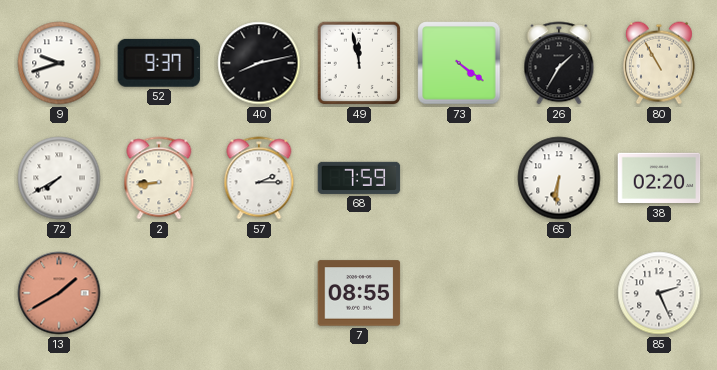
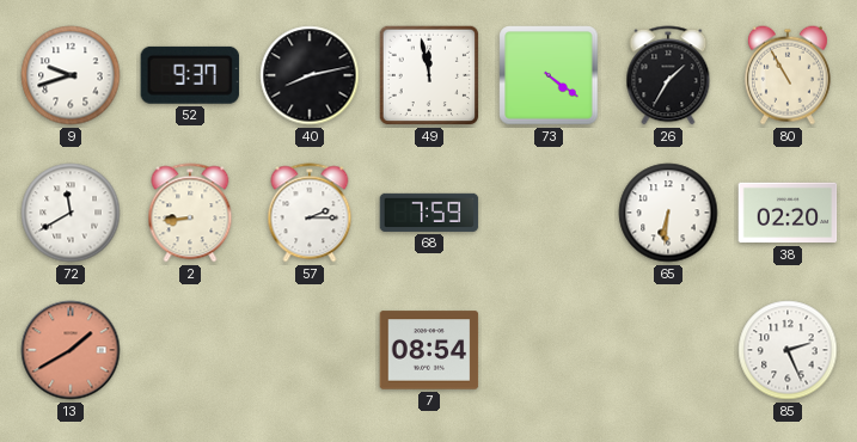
72: 7:40 -> 11:40
7: 08:55 -> 08:54
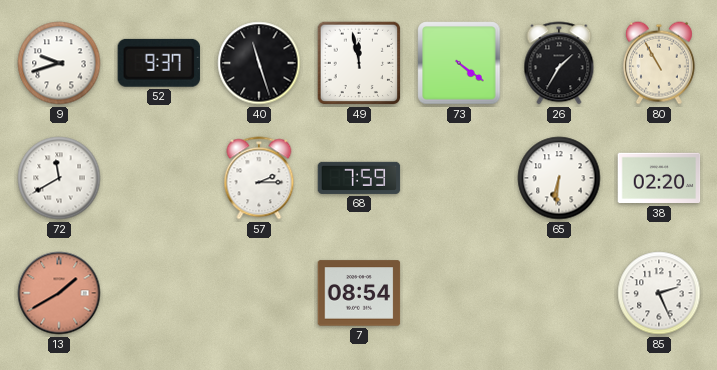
40: 8:13 -> 11:27
2: 8:44 -> none
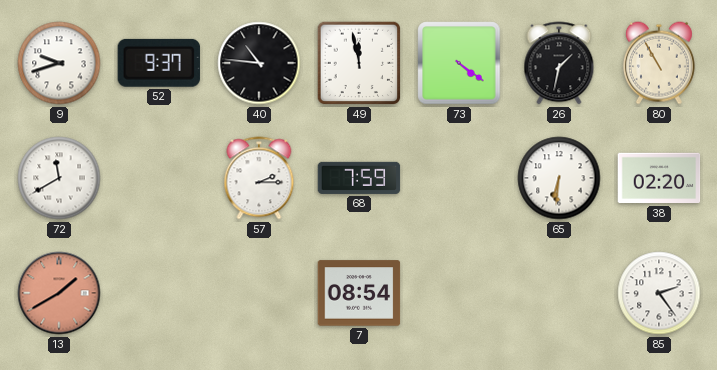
40: 11:27 -> 10:46
26: 1:35 -> 1:32
85: 2:26 -> 2:24
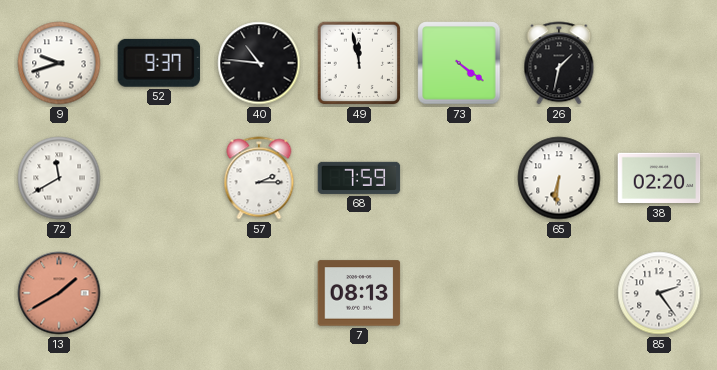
80: 10:55 -> none
7: 08:54 -> 08:13
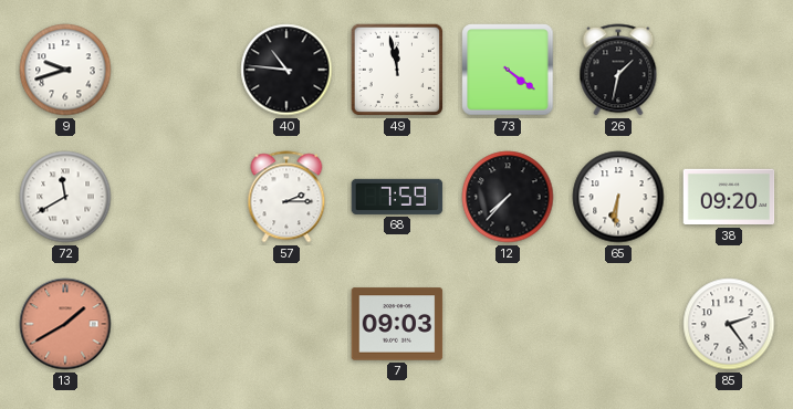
52: 9:37 -> none
12: none -> 7:37
38: 02:20 -> 09:20
7: 08:13 -> 09:03
